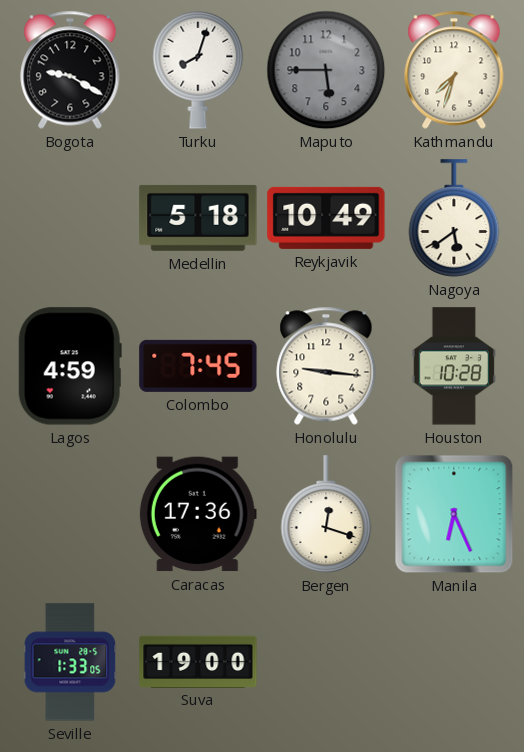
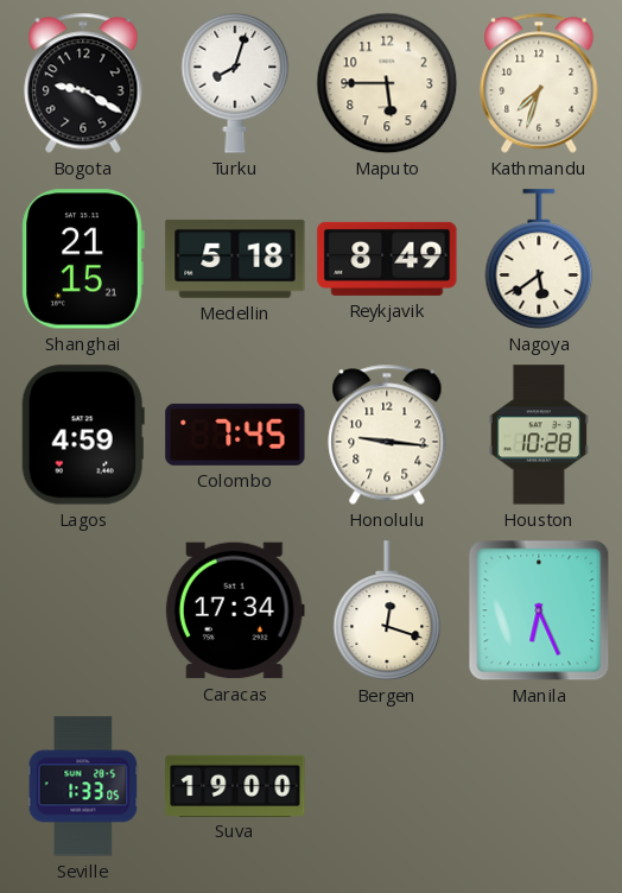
Maputo dial: grey -> cream
Shanghai: none -> 21:15
Reykjavik: 10:49 -> 8:49
Caracas: 17:36 -> 17:34
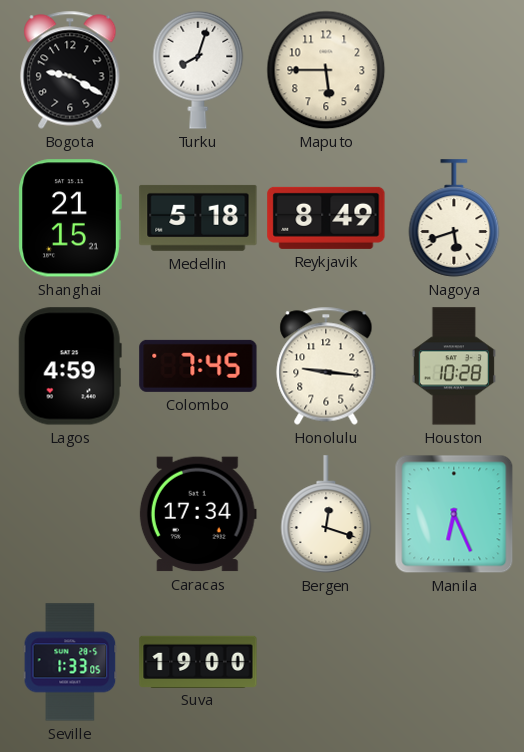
Kathmandu: 7:33 -> none
Nagoya: 5:39 -> 5:42
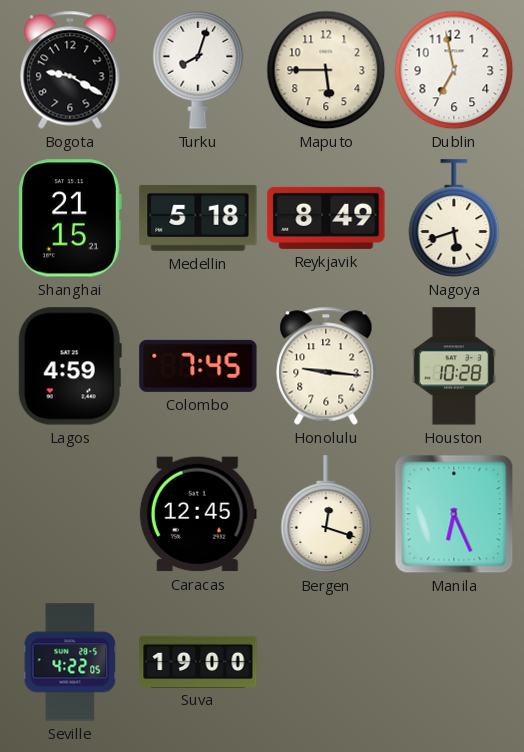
Dublin: none -> 6:58
Caracas: 17:34 -> 12:45
Seville: 1:33 -> 4:22
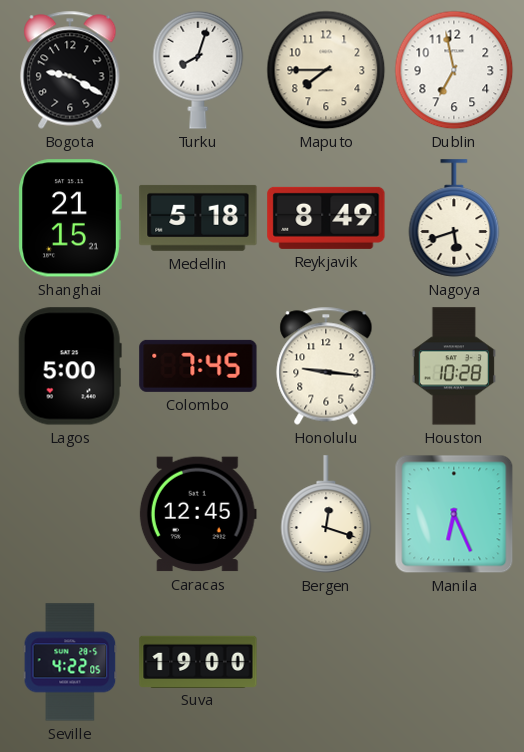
Maputo: 5:45 -> 7:45
Lagos: 4:59 -> 5:00
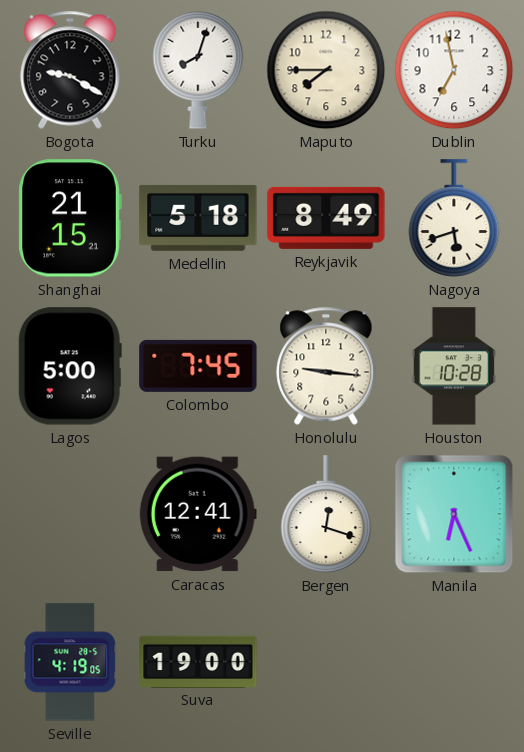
Caracas: 12:45 -> 12:41
Seville: 4:22 -> 4:19
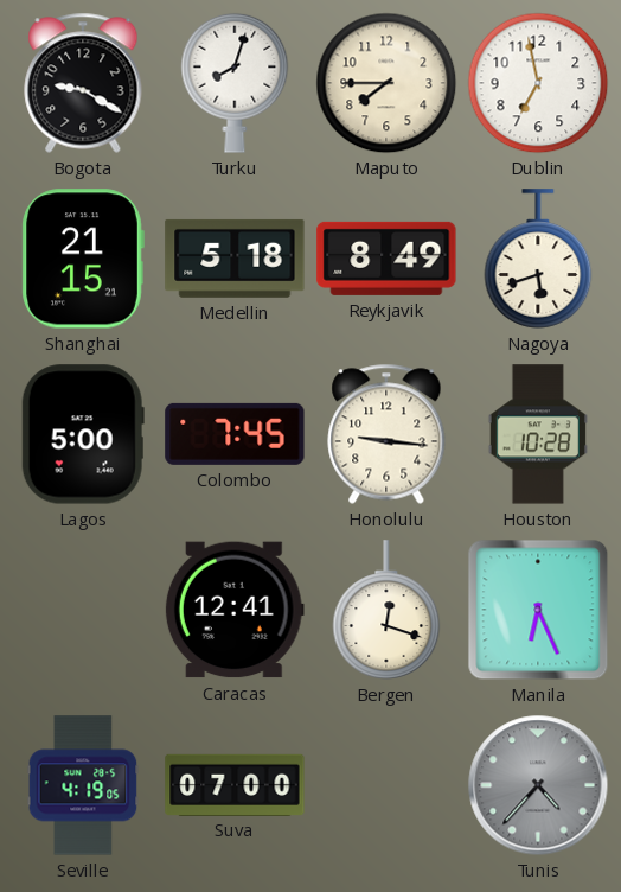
Suva: 19:00 -> 07:00
Tunis: none -> 4:37
